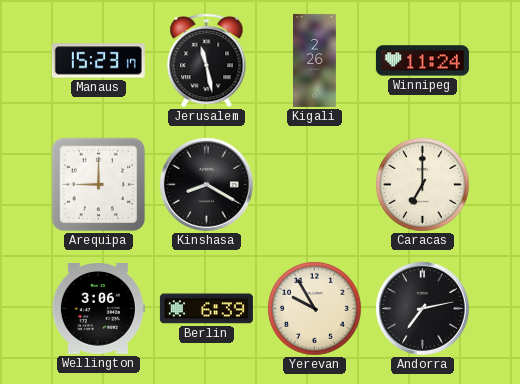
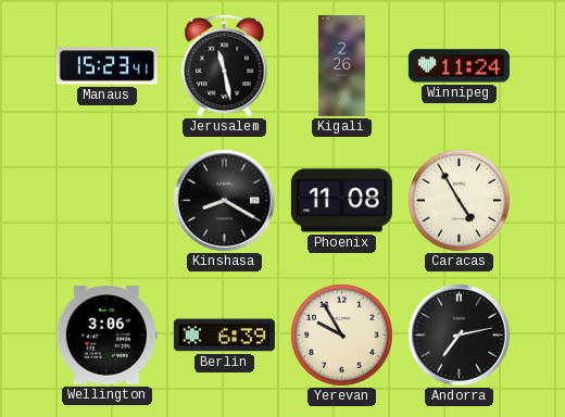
Manaus: 15:23:17 -> 15:23:41
Arequipa: 9:00 -> none
Phoenix: none -> 11:08
Caracas: 7:00 -> 4:55
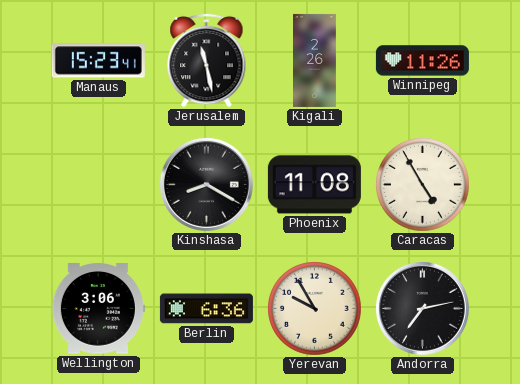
Winnipeg: 11:24 -> 11:26
Berlin: 6:39 -> 6:36
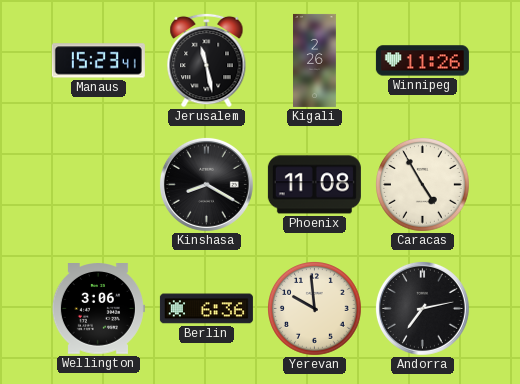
Yerevan: 9:55 -> 9:59
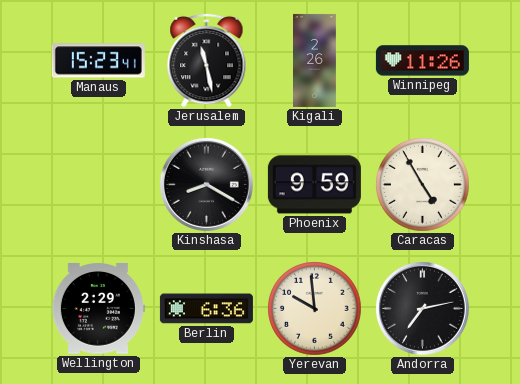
Phoenix: 11:08 -> 9:59
Wellington: 3:06 -> 2:29
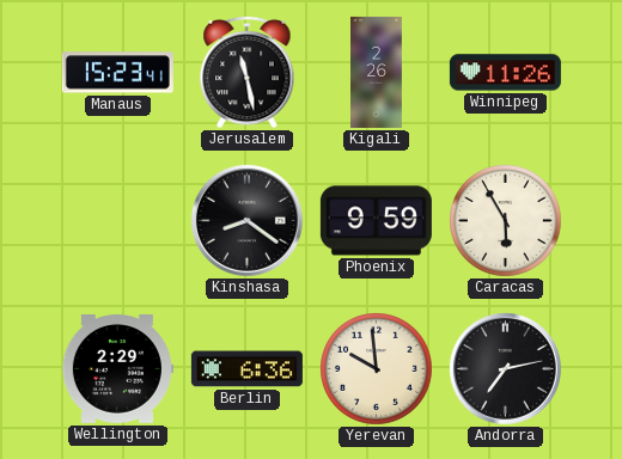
Kinshasa: 8:20 -> 8:21
Caracas: 4:55 -> 5:55
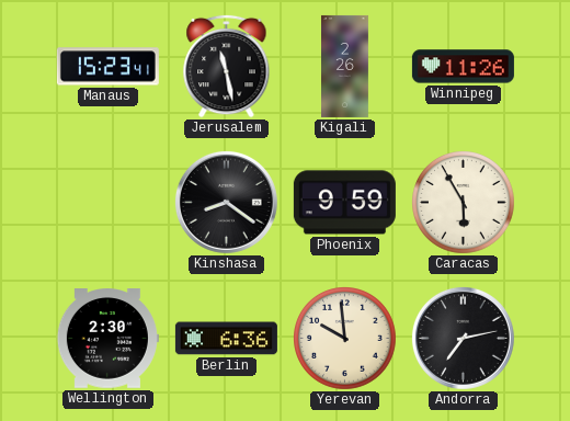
Wellington: 2:29 -> 2:30
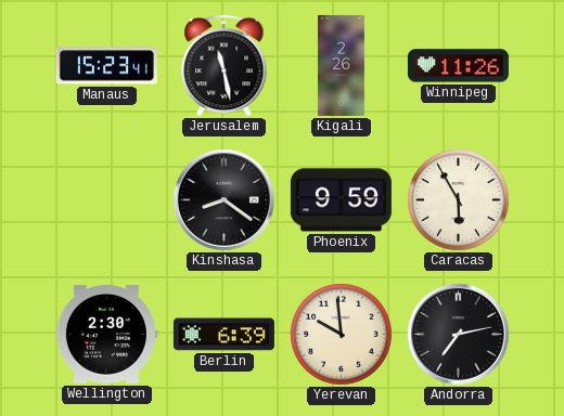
Berlin: 6:36 -> 6:39
